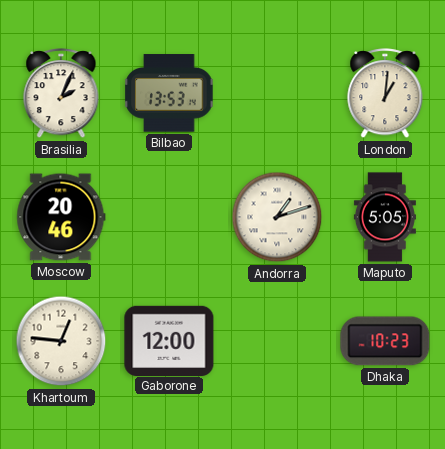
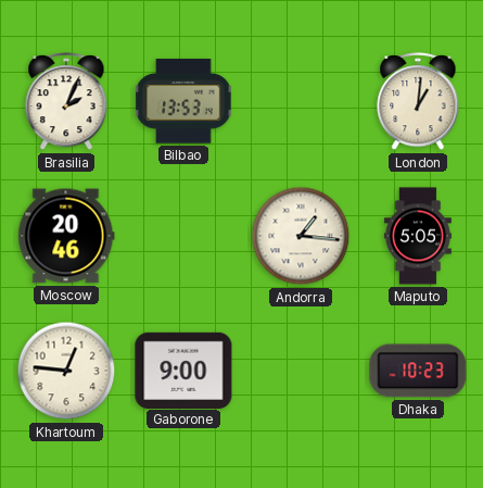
Andorra: 1:12 -> 1:16
Gaborone: 12:00 -> 9:00
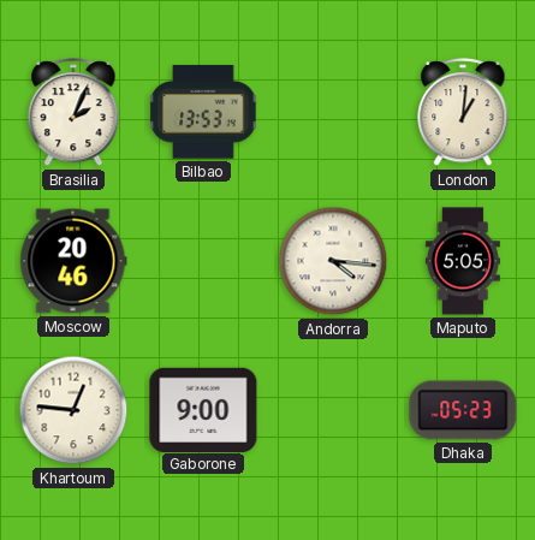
Andorra: 1:16 -> 4:16
Dhaka: 10:23 -> 05:23
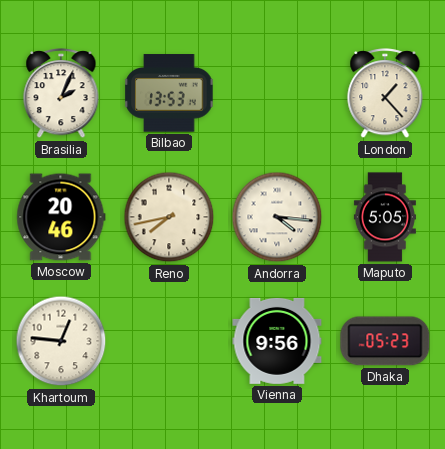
London: 1:01 -> 1:23
Reno: none -> 7:43
Gaborone: 9:00 -> none
Vienna: none -> 9:56
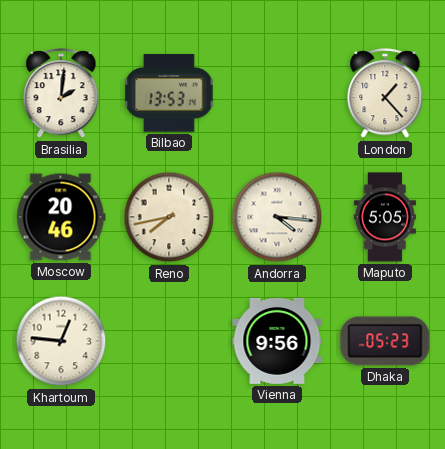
Brasilia: 2:04 -> 2:01
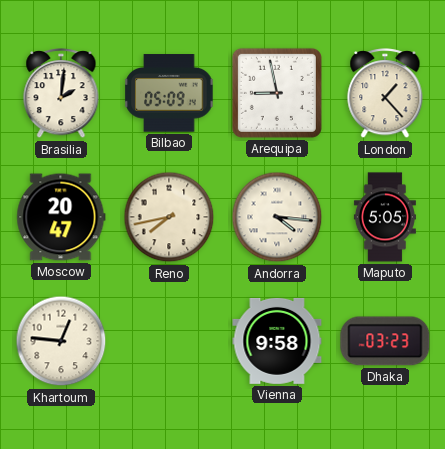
Bilbao: 13:53 -> 05:09
Arequipa: none -> 8:58
Moscow: 20:46 -> 20:47
Vienna: 9:56 -> 9:58
Dhaka: 05:23 -> 03:23
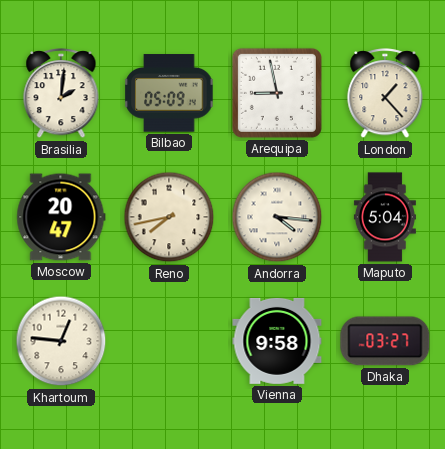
Maputo: 5:05 -> 5:04
Dhaka: 03:23 -> 03:27
